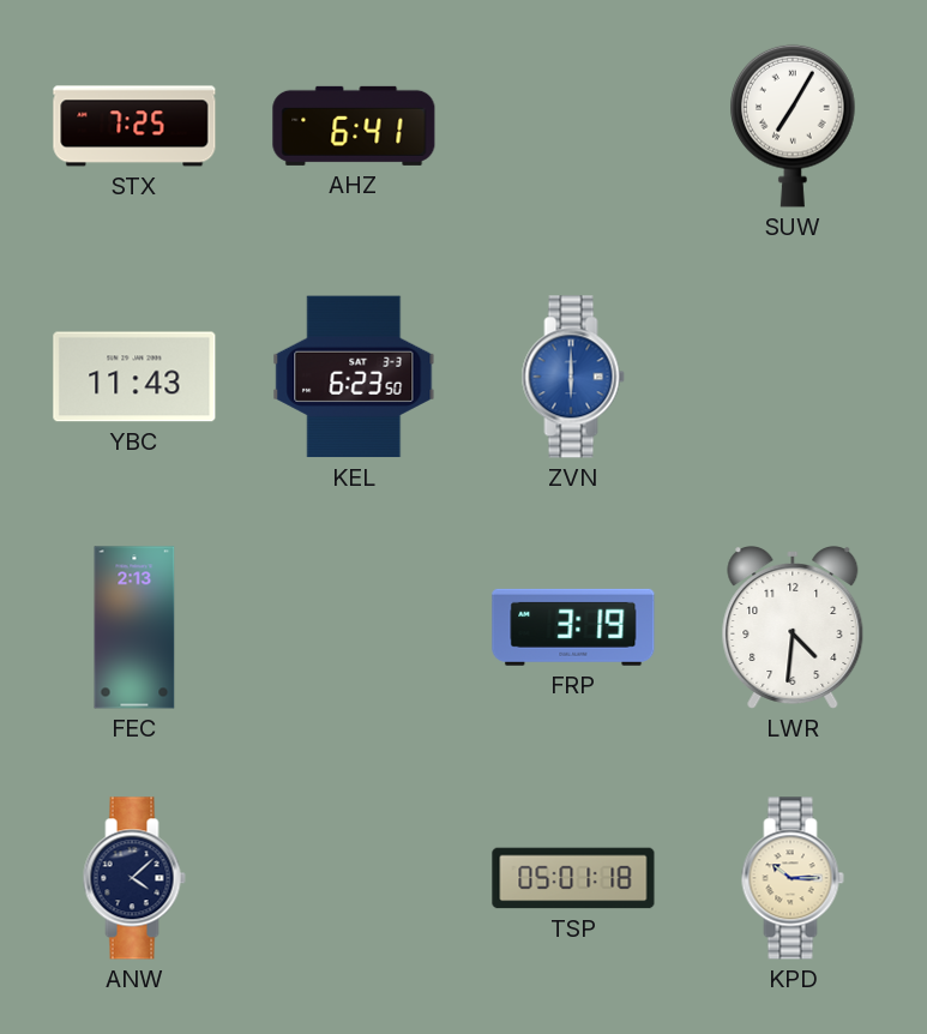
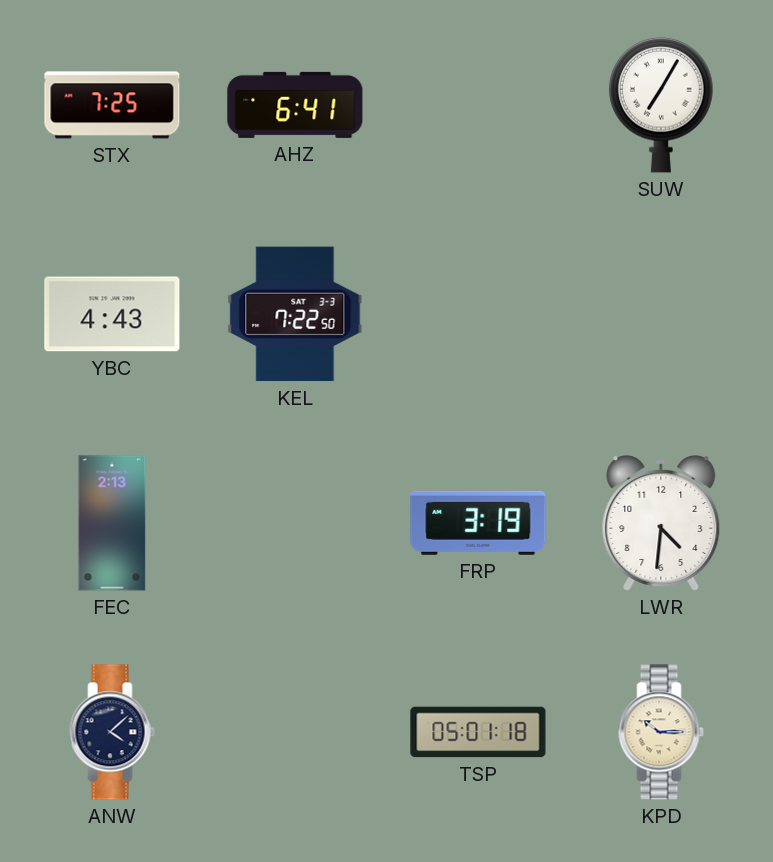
YBC: 11:43 -> 4:43
KEL: 6:23 -> 7:22
ZVN: 6:00 -> none
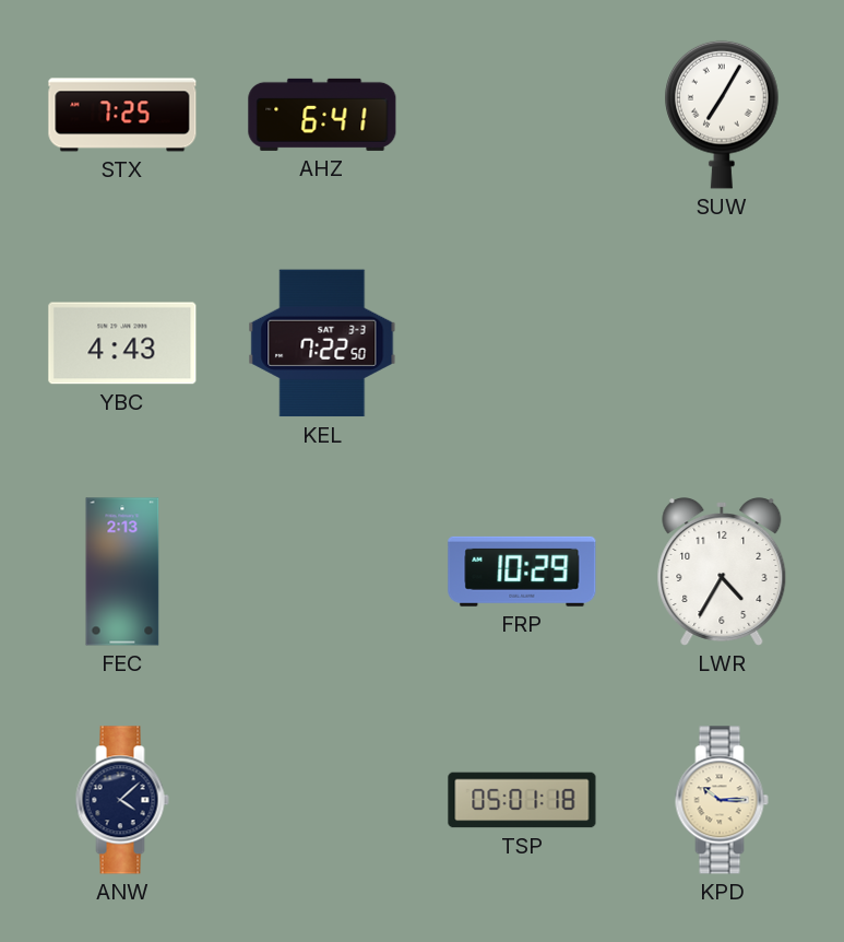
FRP: 3:19 -> 10:29
LWR: 4:31 -> 4:35
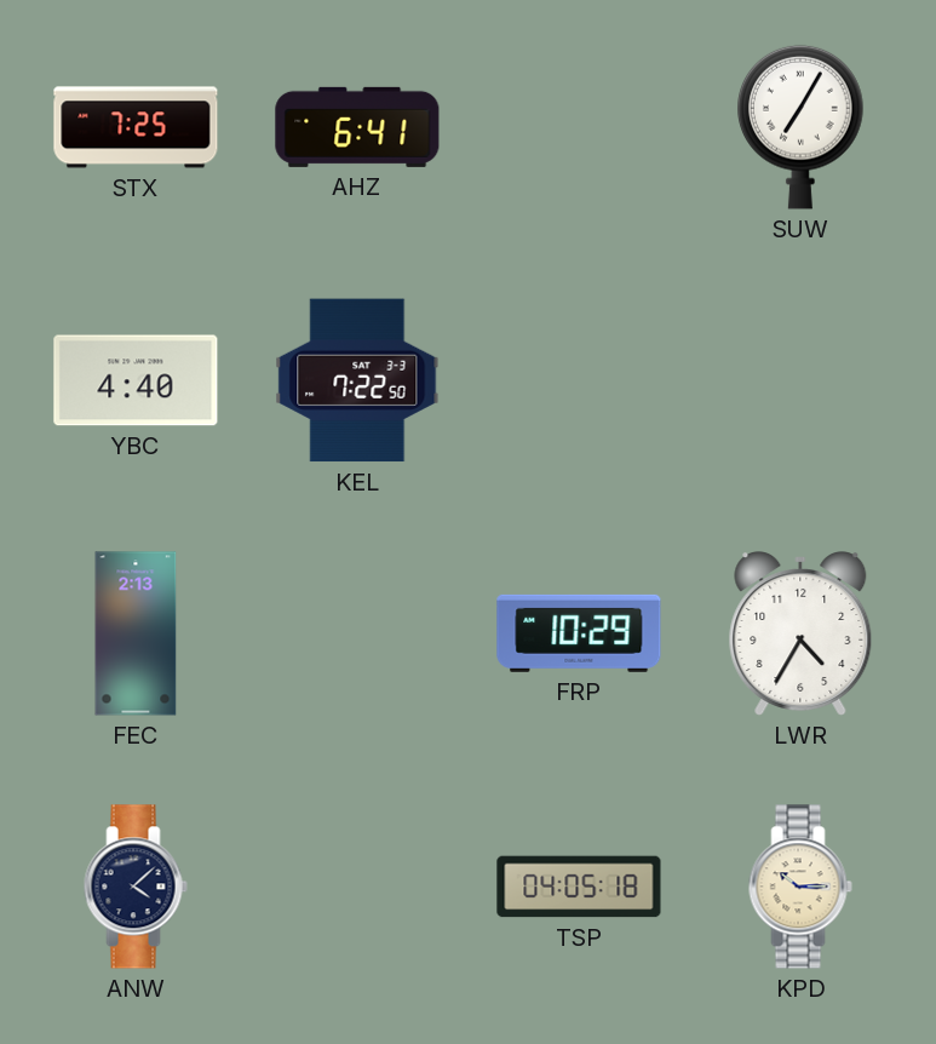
YBC: 4:43 -> 4:40
TSP: 05:01 -> 04:05
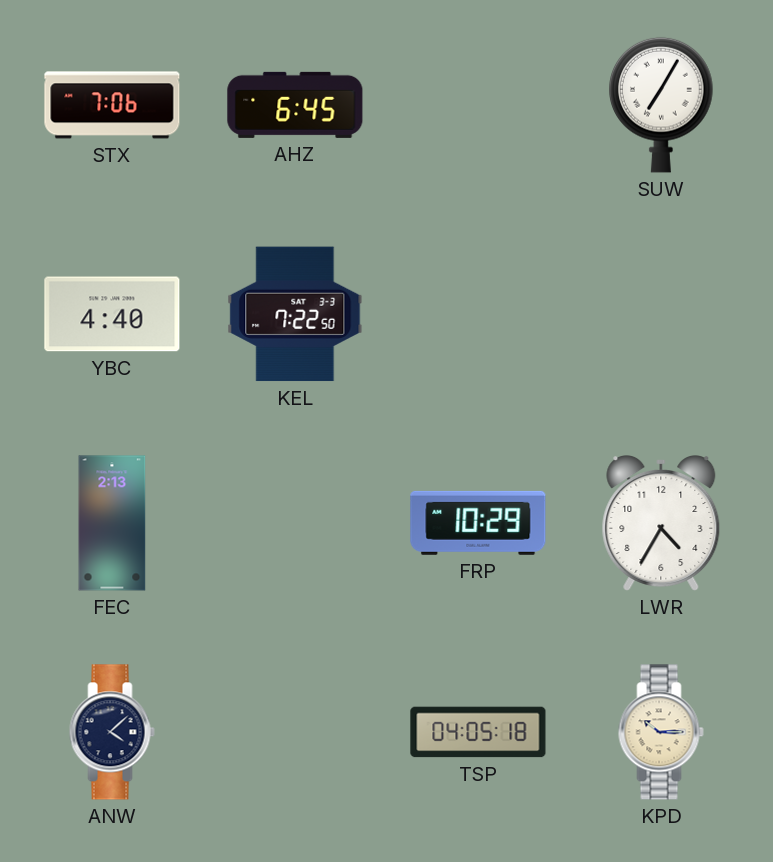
STX: 7:25 -> 7:06
AHZ: 6:41 -> 6:45
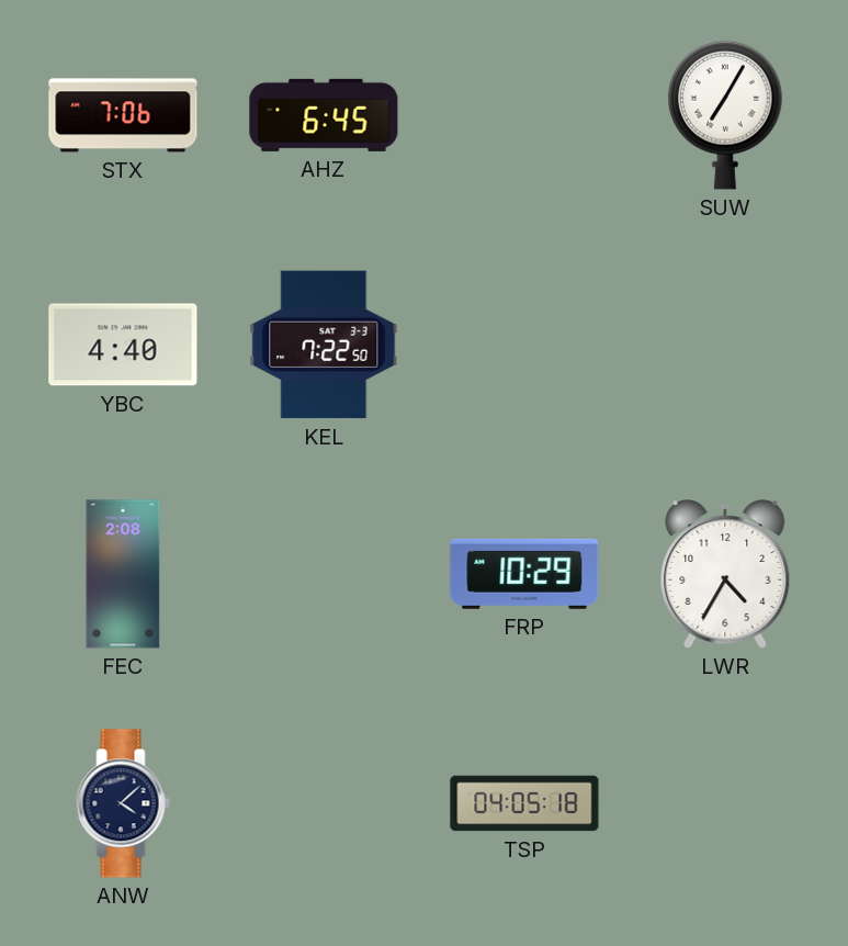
FEC: 2:13 -> 2:08
KPD: 10:15 -> none
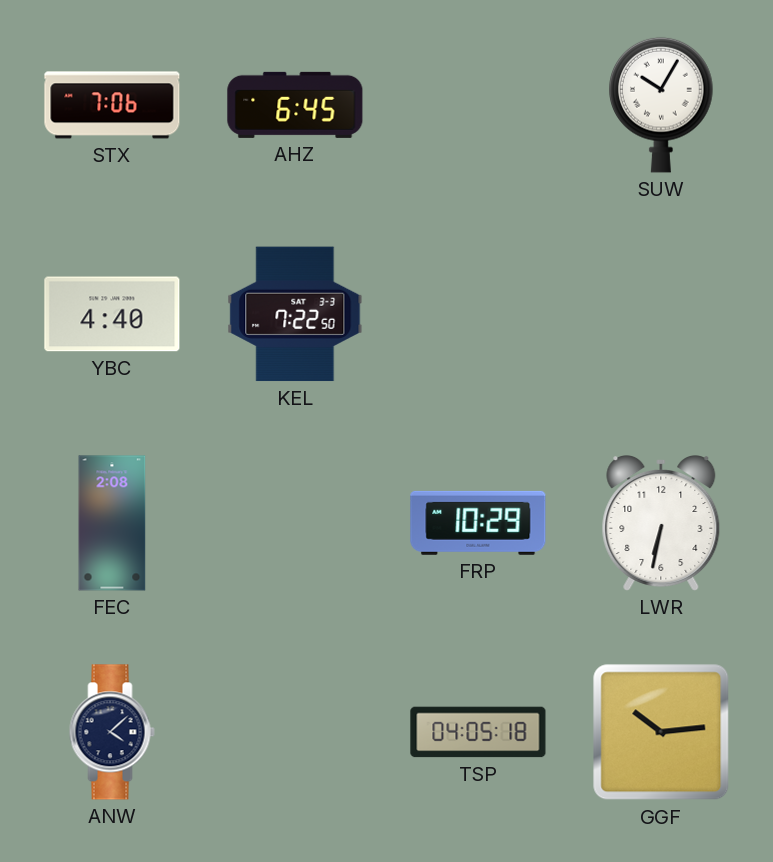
SUW: 7:05 -> 10:05
LWR: 4:35 -> 6:32
GGF: none -> 10:14
